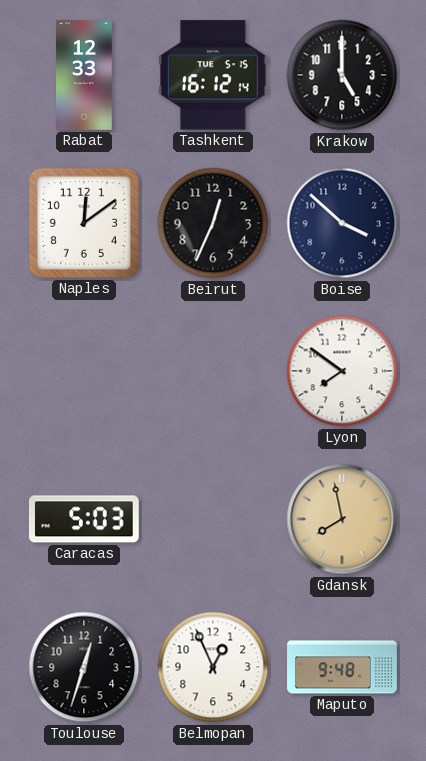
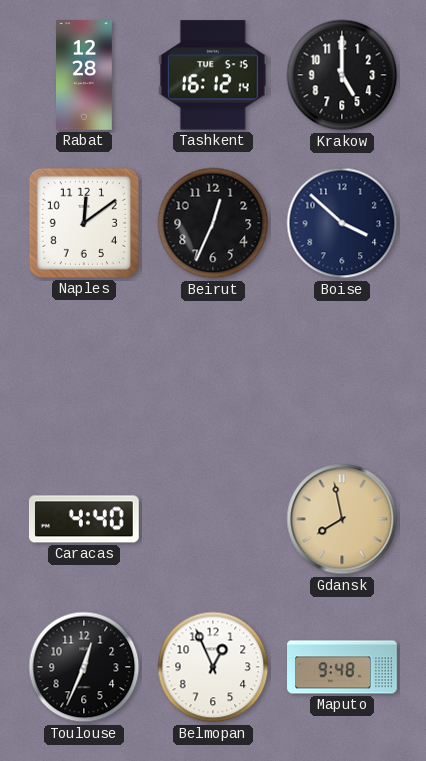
Rabat: 12:33 -> 12:28
Lyon: 7:51 -> none
Caracas: 5:03 -> 4:40
Toulouse: 12:33 -> 12:34
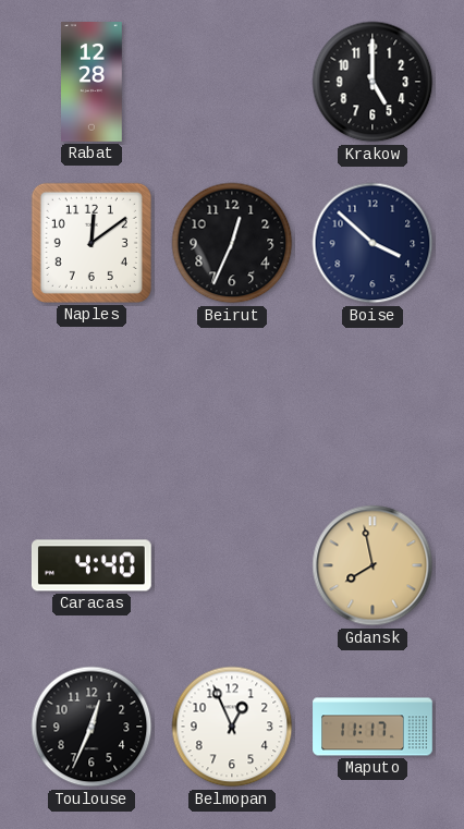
Tashkent: 16:12 -> none
Maputo: 9:48 -> 11:17
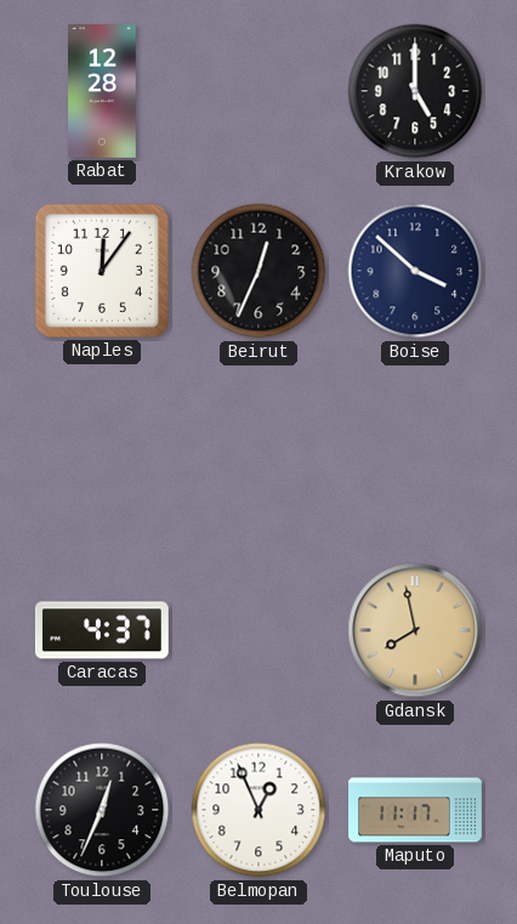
Naples: 12:09 -> 12:06
Caracas: 4:40 -> 4:37
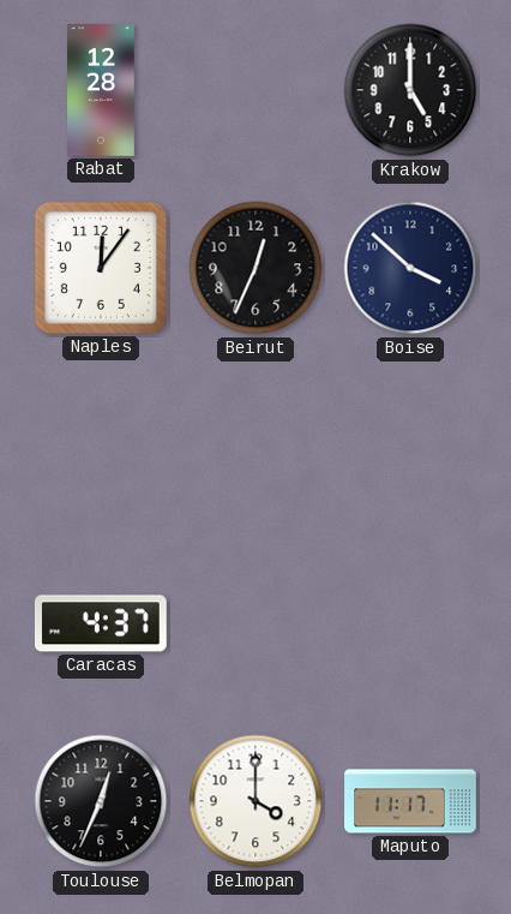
Gdansk: 7:58 -> none
Belmopan: 12:56 -> 4:00
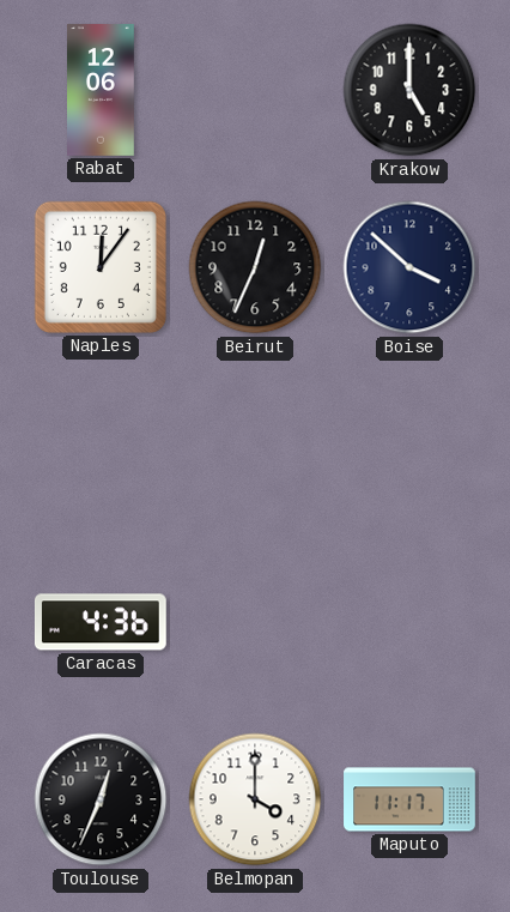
Rabat: 12:28 -> 12:06
Caracas: 4:37 -> 4:36
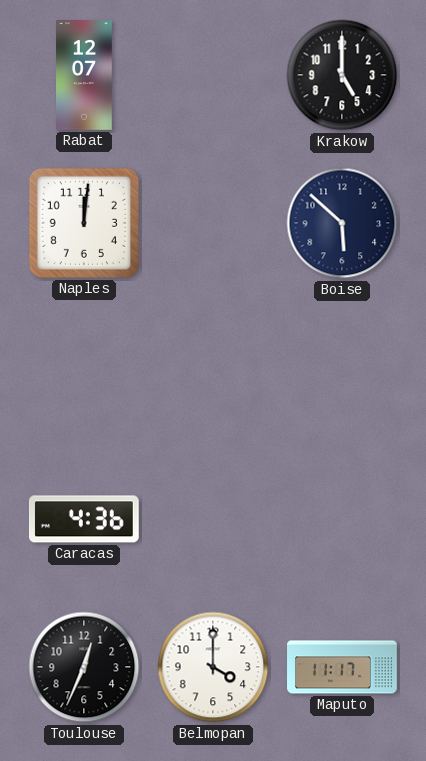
Rabat: 12:06 -> 12:07
Naples: 12:06 -> 12:01
Beirut: 12:34 -> none
Boise: 3:52 -> 5:52
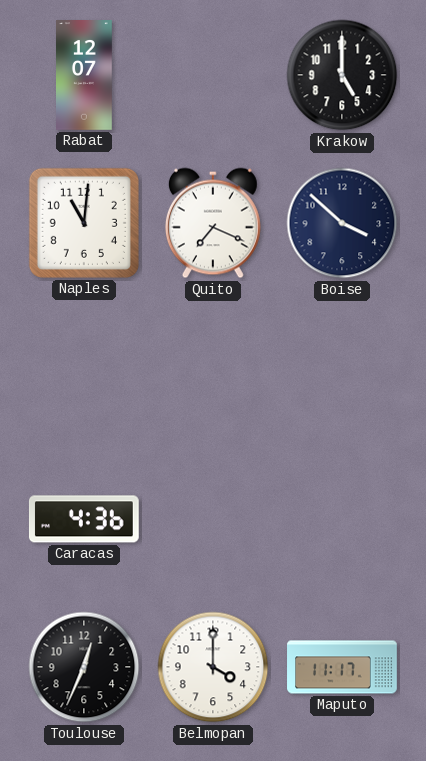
Naples: 12:01 -> 11:01
Quito: none -> 7:19
Boise: 5:52 -> 3:52
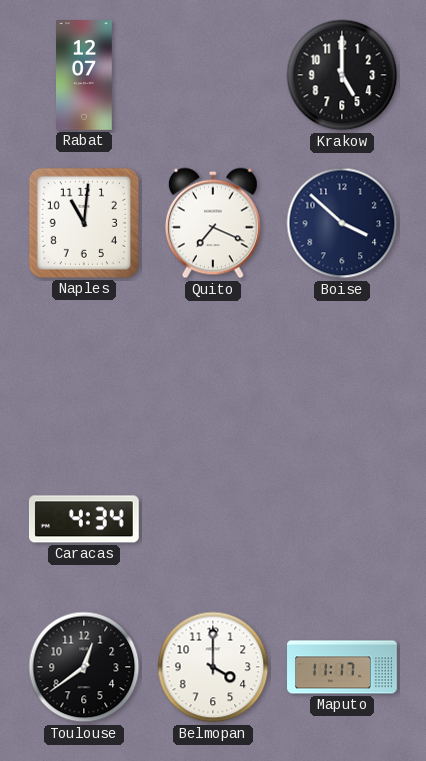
Caracas: 4:36 -> 4:34
Toulouse: 12:34 -> 12:39
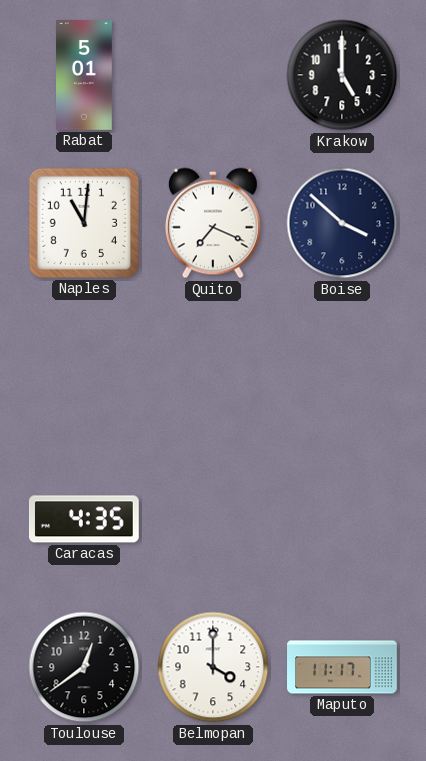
Rabat: 12:07 -> 5:01
Caracas: 4:34 -> 4:35
